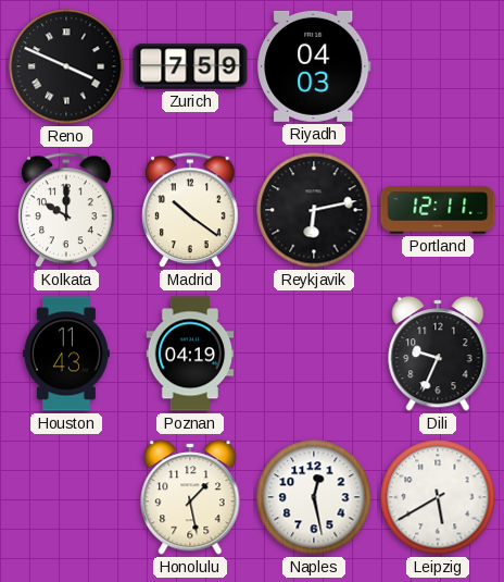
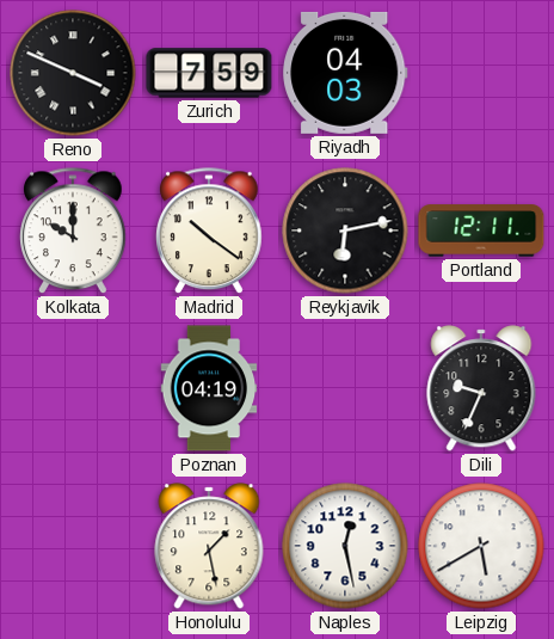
Houston: 11:43 -> none
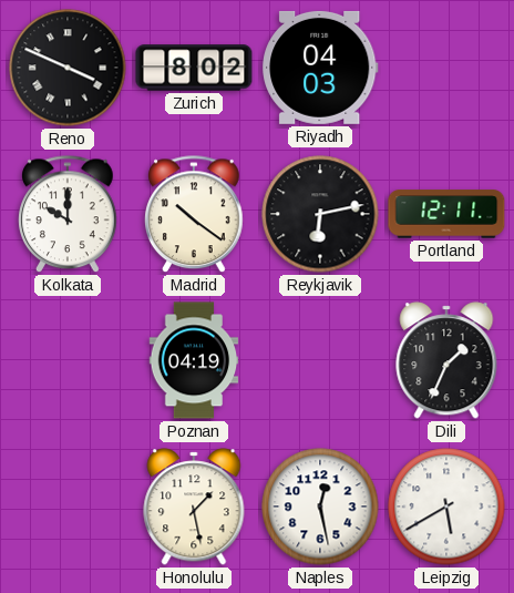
Zurich: 7:59 -> 8:02
Dili: 9:34 -> 1:34
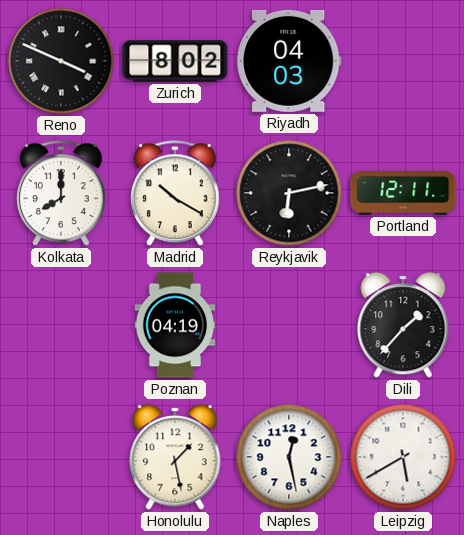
Kolkata: 10:00 -> 8:00
Madrid: 10:21 -> 10:20
Dili: 1:34 -> 1:37
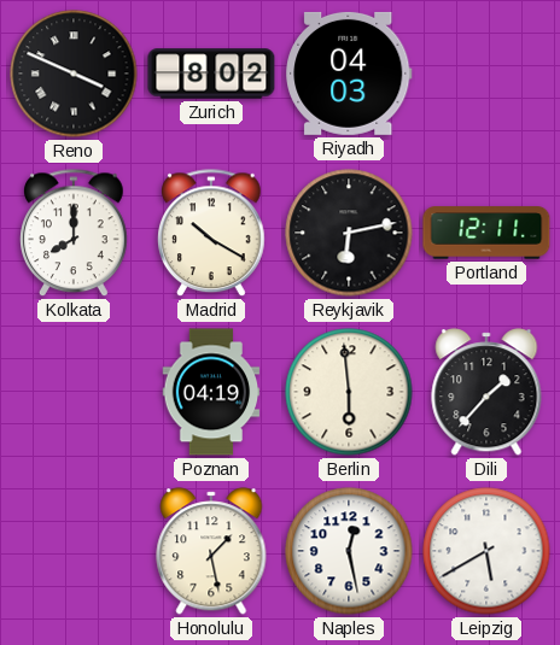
Berlin: none -> 5:59
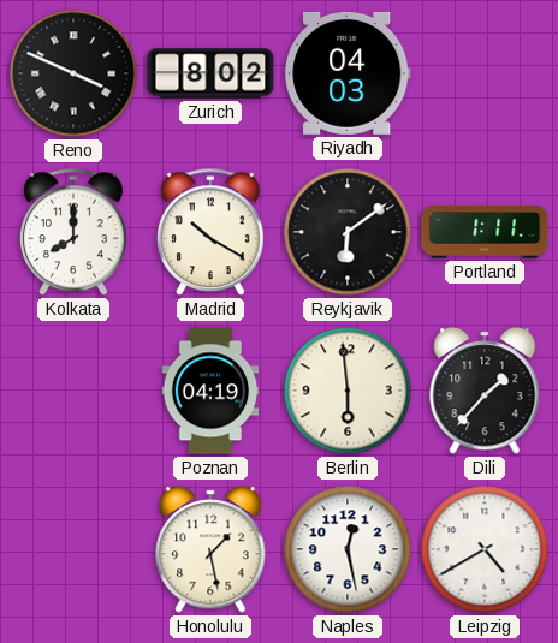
Reykjavik: 6:13 -> 6:09
Portland: 12:11 -> 1:11
Leipzig: 5:40 -> 4:40
